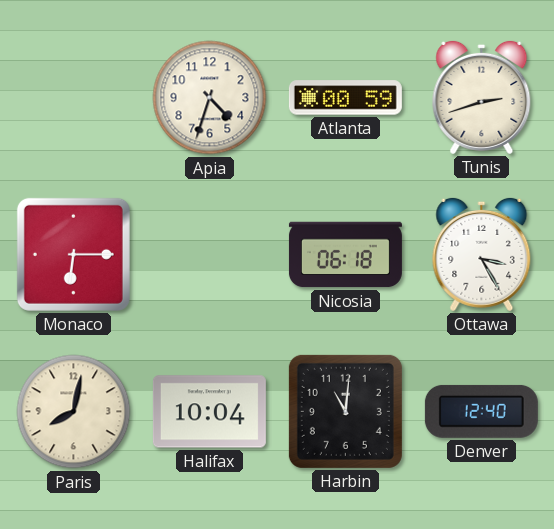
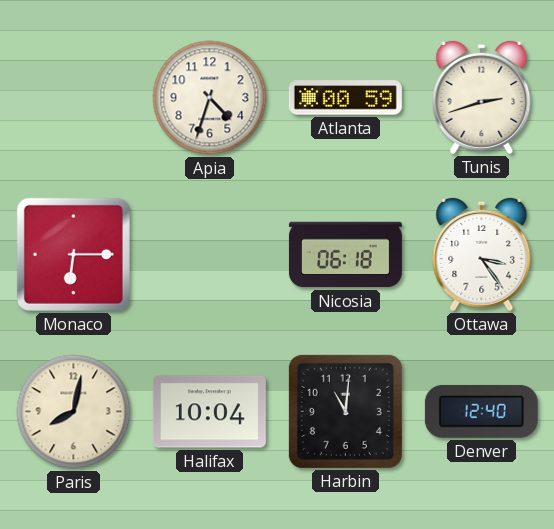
Ottawa: 3:25 -> 3:24
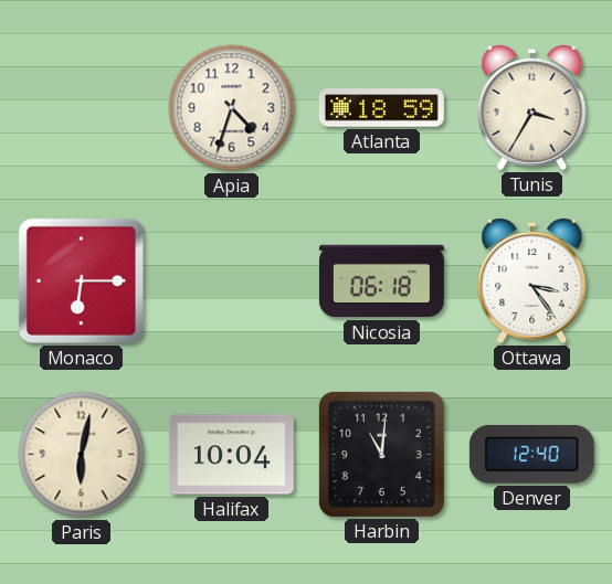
Atlanta: 00:59 -> 18:59
Tunis: 2:42 -> 3:35
Paris: 8:02 -> 6:02
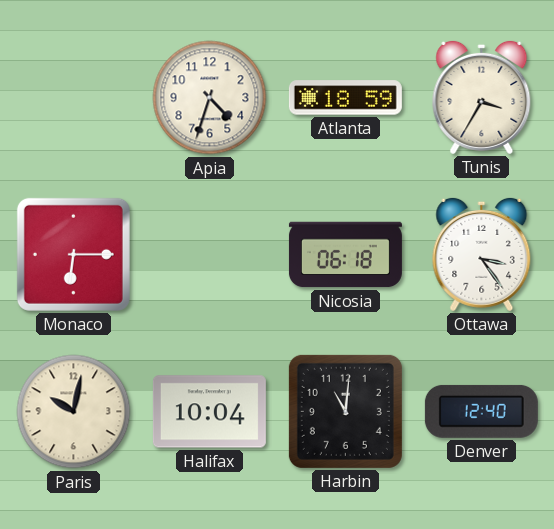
Paris: 6:02 -> 10:02
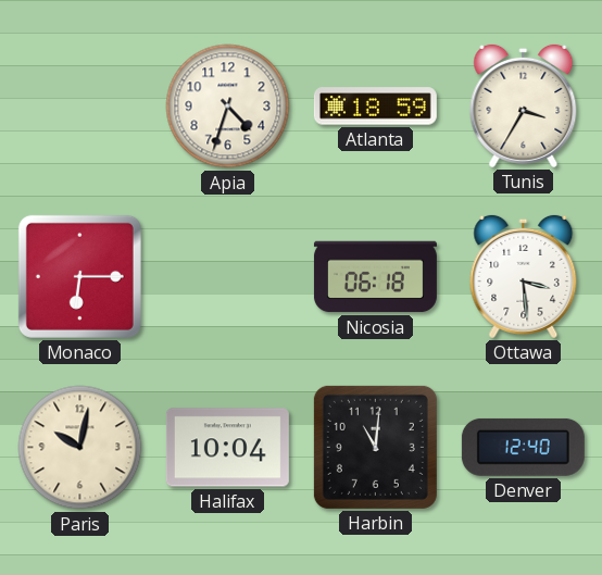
Ottawa: 3:24 -> 3:29
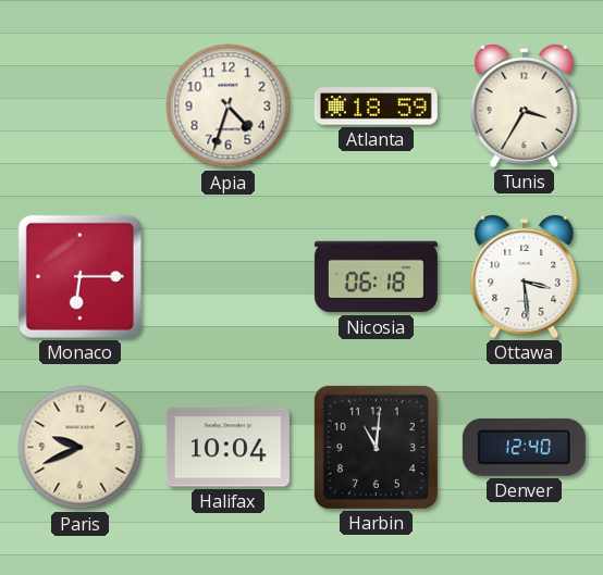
Paris: 10:02 -> 9:41
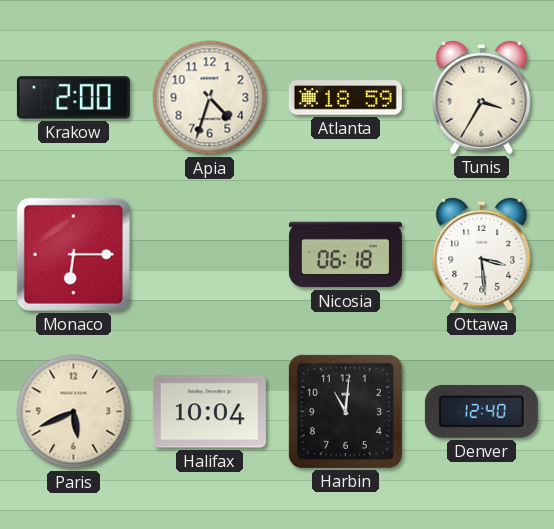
Krakow: none -> 2:00
Paris: 9:41 -> 5:41
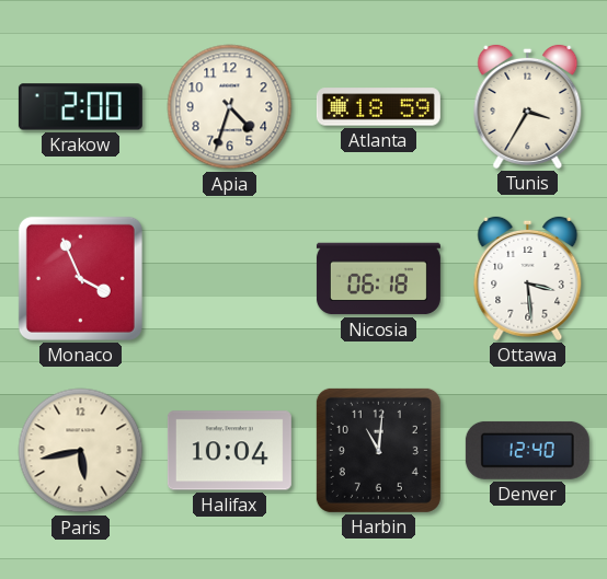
Monaco: 6:15 -> 3:56
Paris: 5:41 -> 5:43
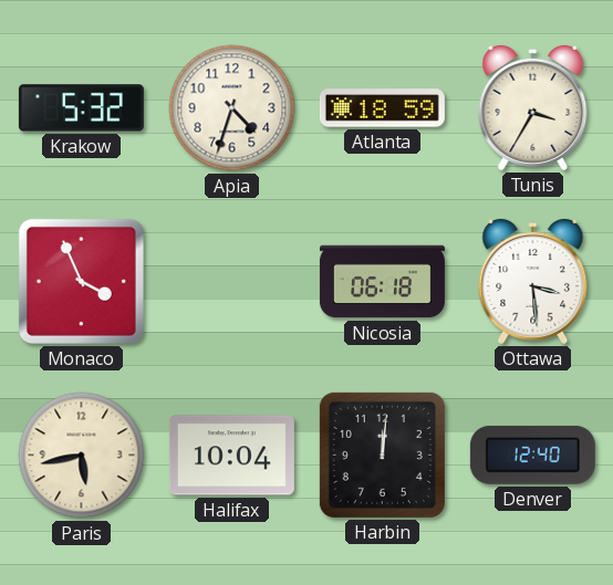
Krakow: 2:00 -> 5:32
Harbin: 11:01 -> 12:01
